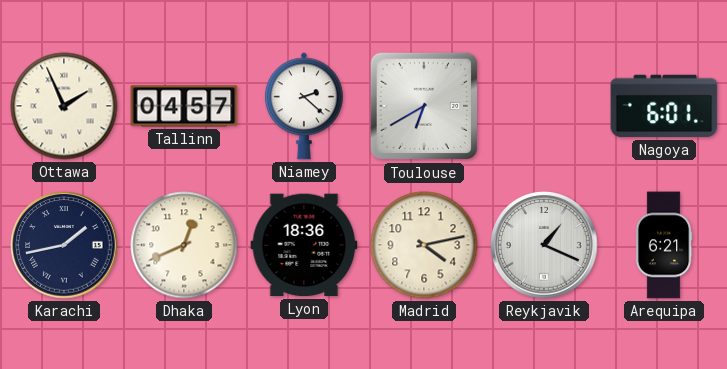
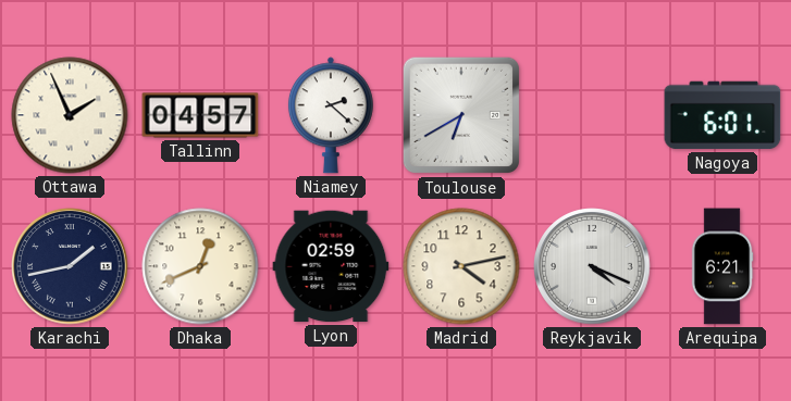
Lyon: 18:36 -> 02:59
Reykjavik: 1:19 -> 4:19
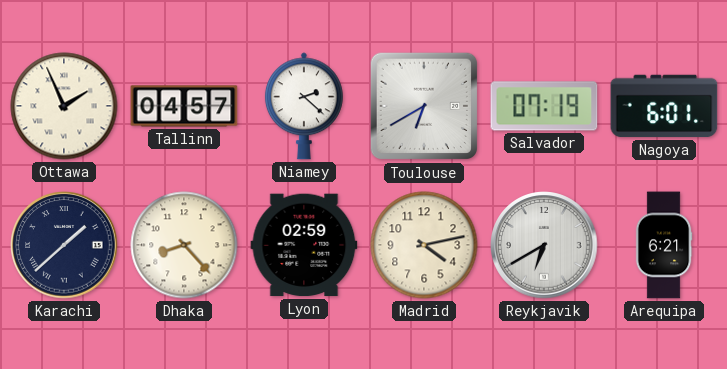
Salvador: none -> 07:19
Karachi: 1:43 -> 1:38
Dhaka: 12:41 -> 8:23
Reykjavik: 4:19 -> 6:40
